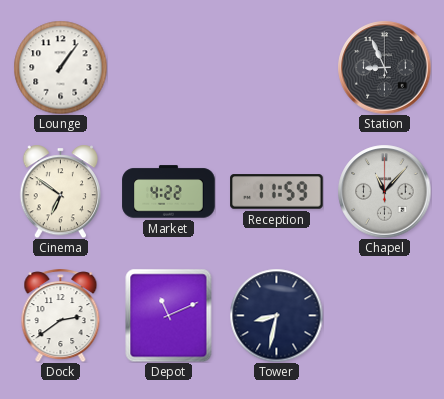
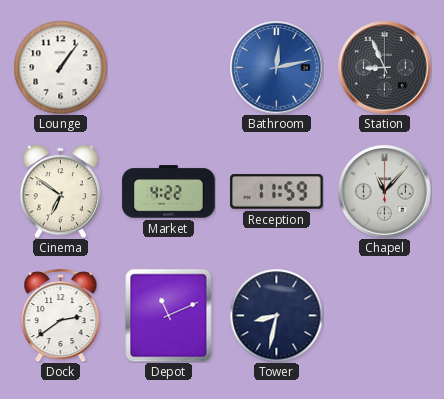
Bathroom: none -> 12:13
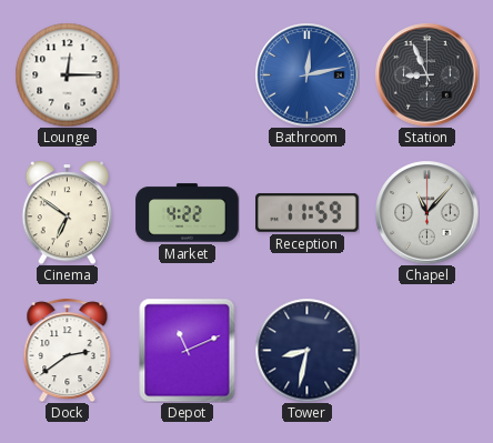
Lounge: 1:06 -> 12:15
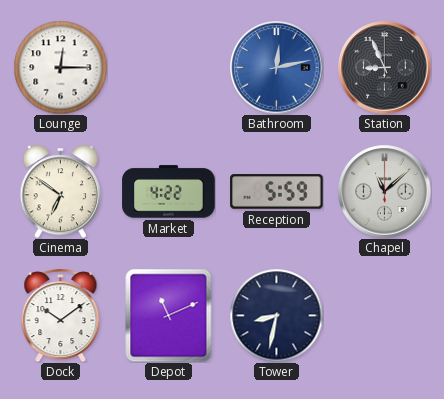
Reception: 11:59 -> 5:59
Chapel: 11:07 -> 11:08
Dock: 2:39 -> 10:09
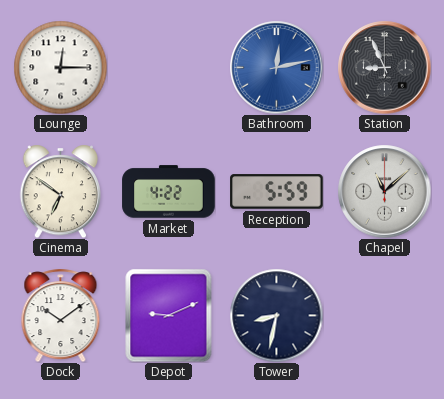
Depot: 11:11 -> 9:11
